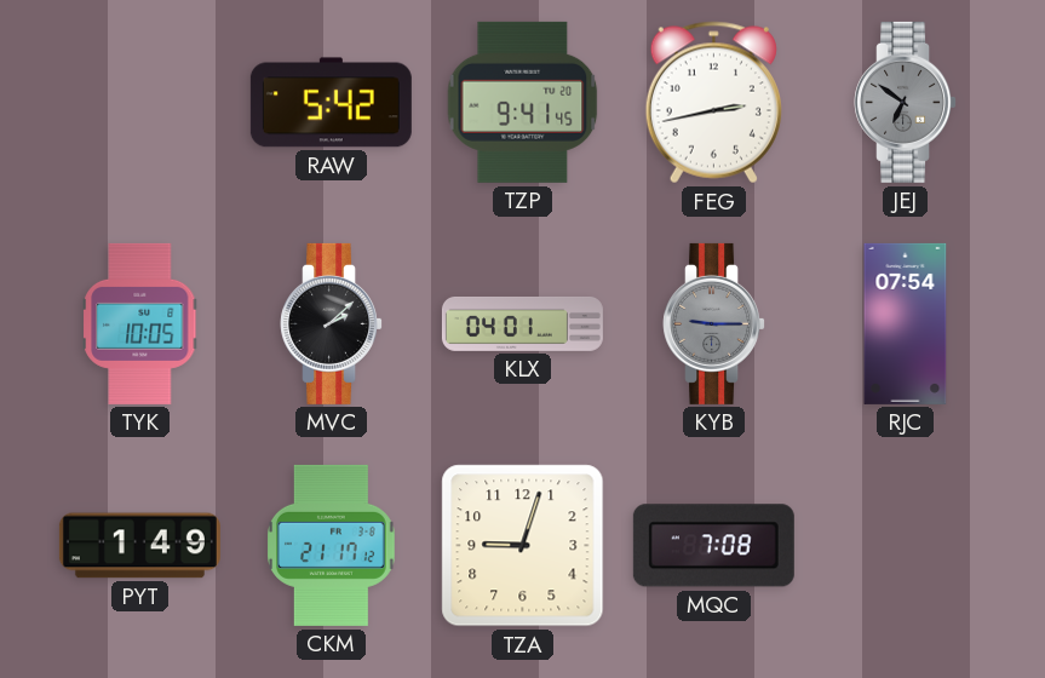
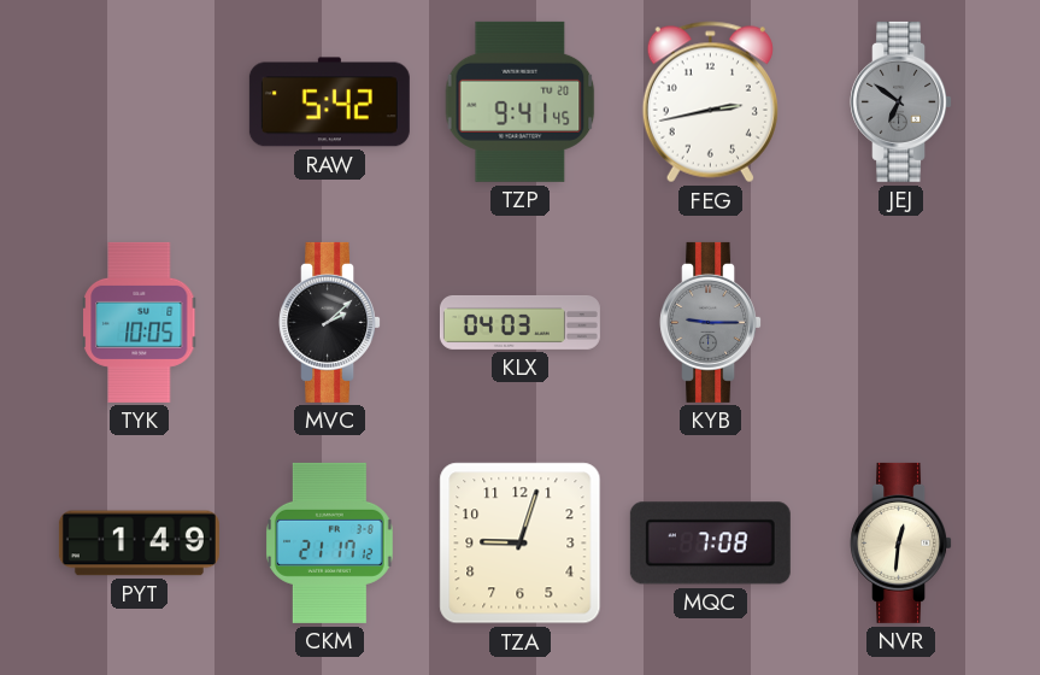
KLX: 04:01 -> 04:03
RJC: 07:54 -> none
NVR: none -> 12:31
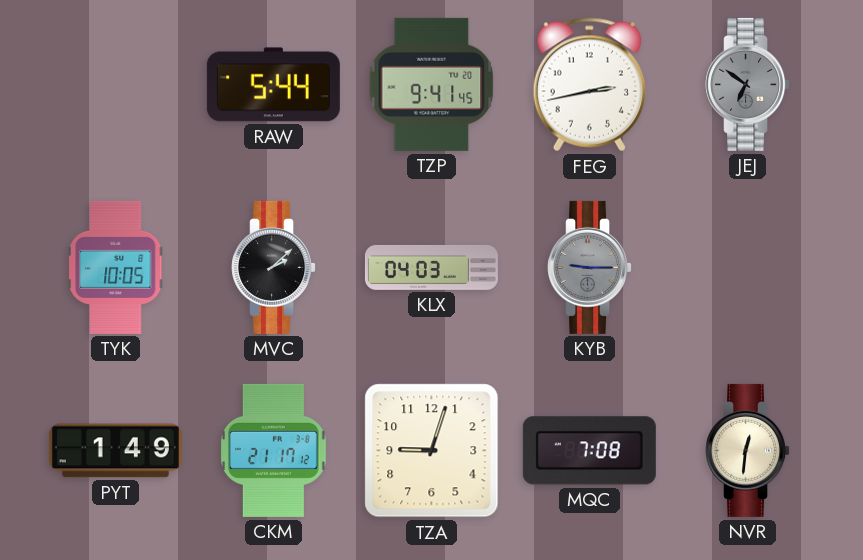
RAW: 5:42 -> 5:44
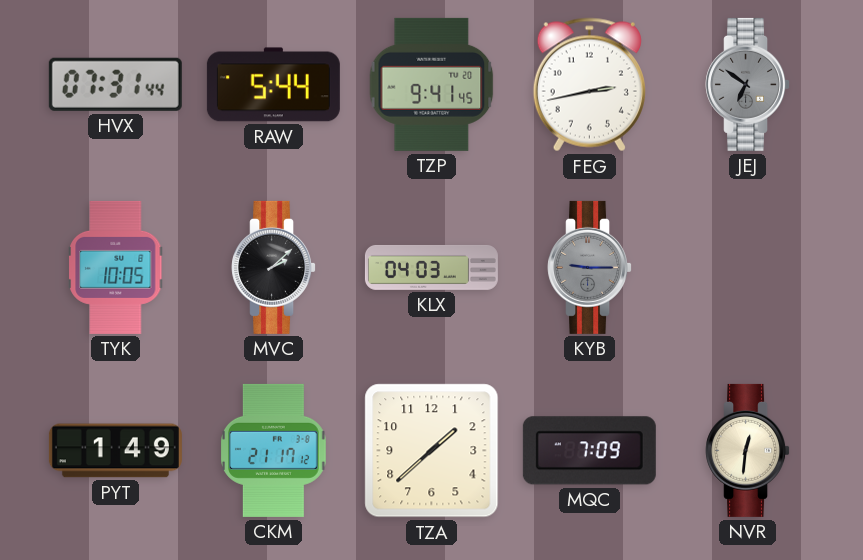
HVX: none -> 07:31
TZA: 9:03 -> 1:38
MQC: 7:08 -> 7:09
